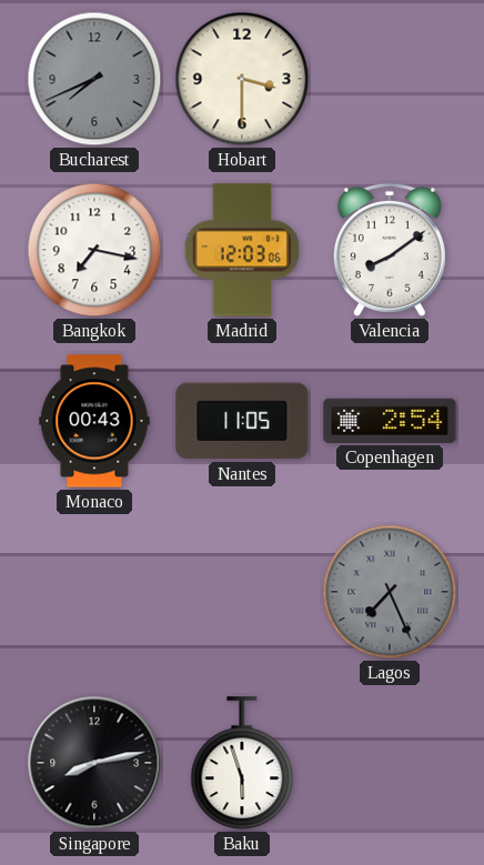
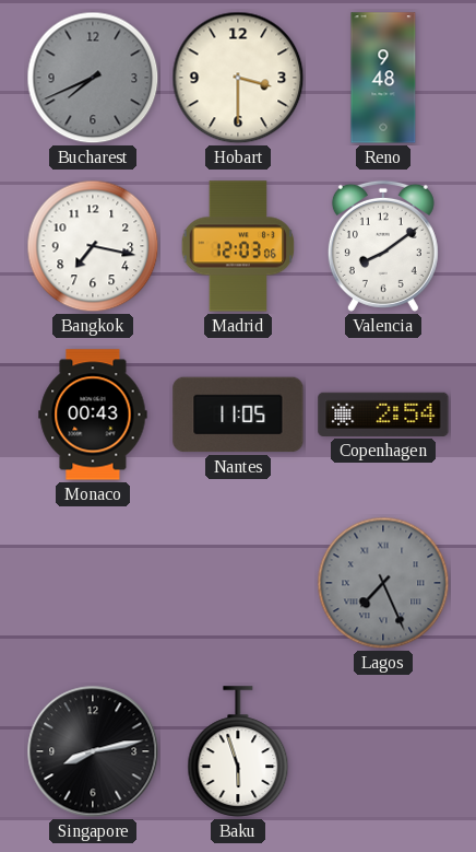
Reno: none -> 9:48
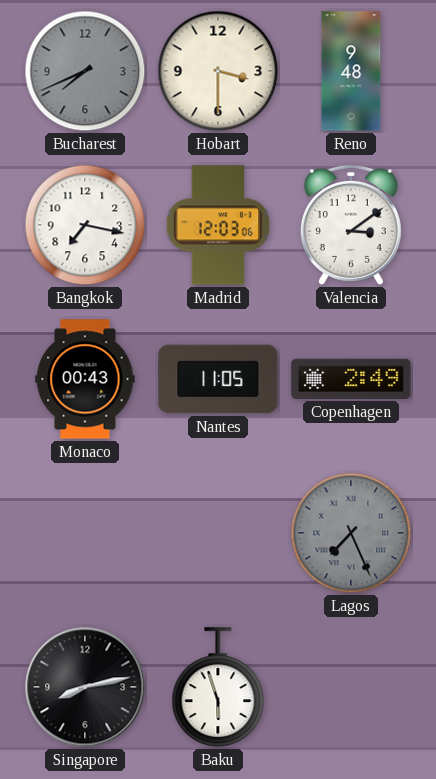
Valencia: 8:09 -> 3:09
Copenhagen: 2:54 -> 2:49
